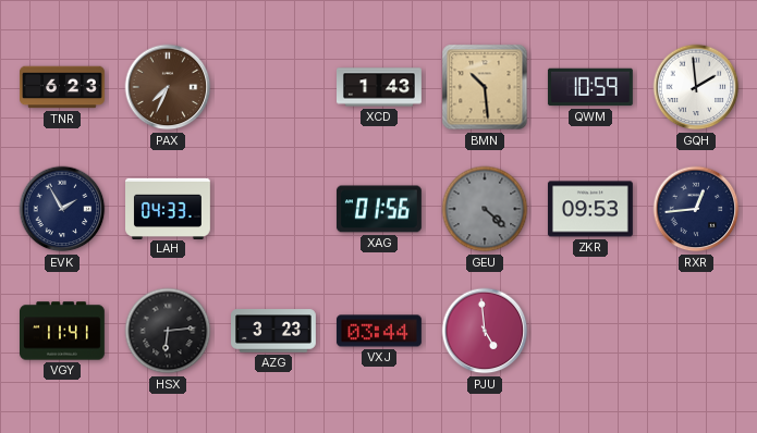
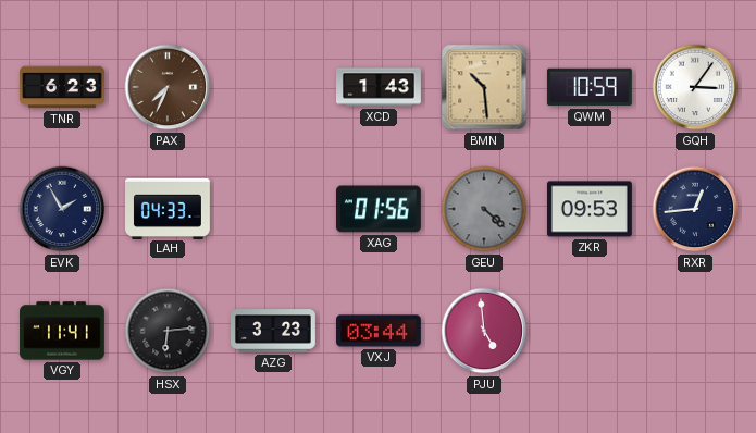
GQH: 1:59 -> 3:06
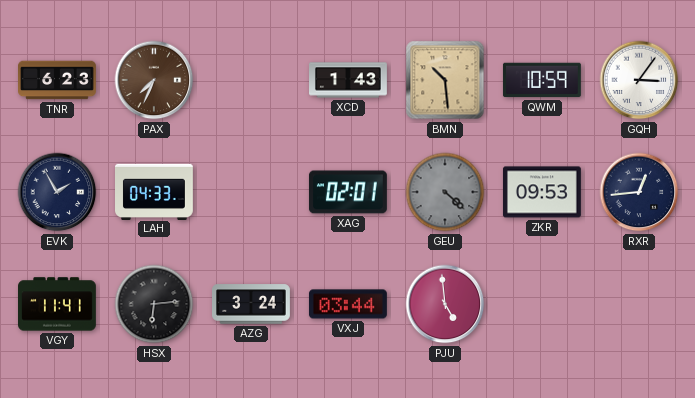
XAG: 01:56 -> 02:01
AZG: 3:23 -> 3:24
